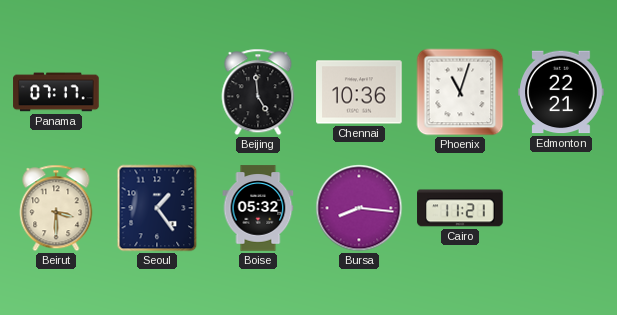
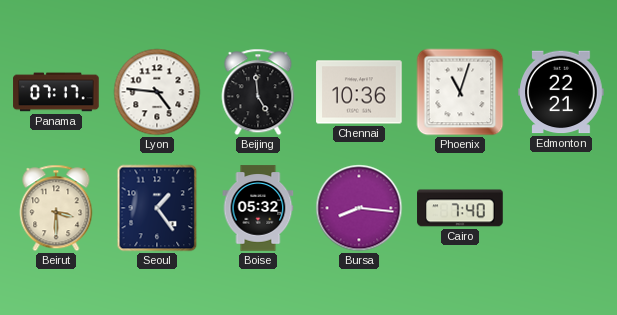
Lyon: none -> 4:46
Cairo: 11:21 -> 7:40
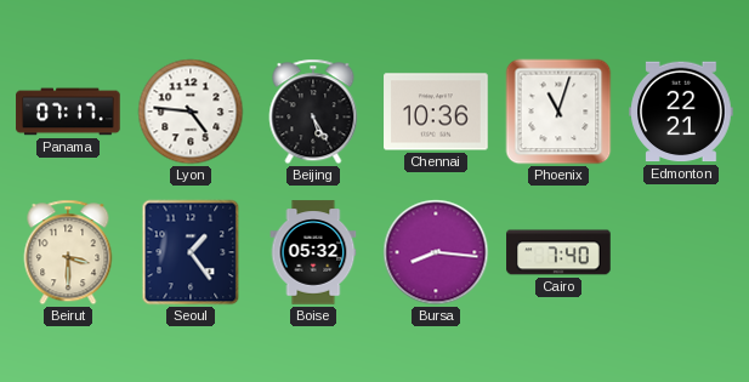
Beijing: 4:59 -> 5:25
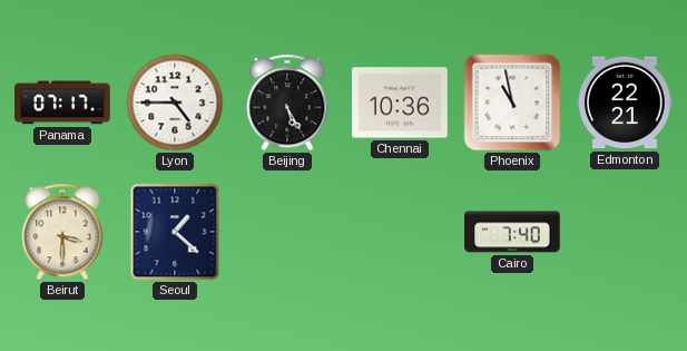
Lyon: 4:46 -> 4:45
Phoenix: 11:03 -> 10:58
Seoul: 1:24 -> 1:22
Boise: 05:32 -> none
Bursa: 8:16 -> none
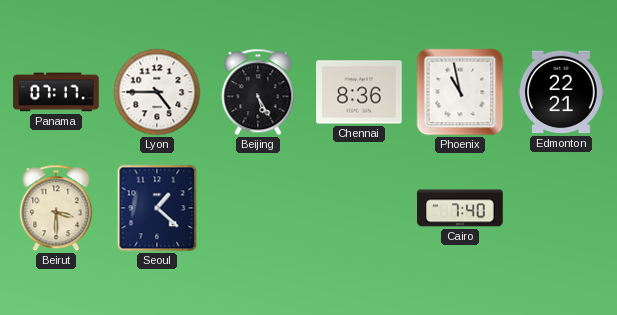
Chennai: 10:36 -> 8:36
